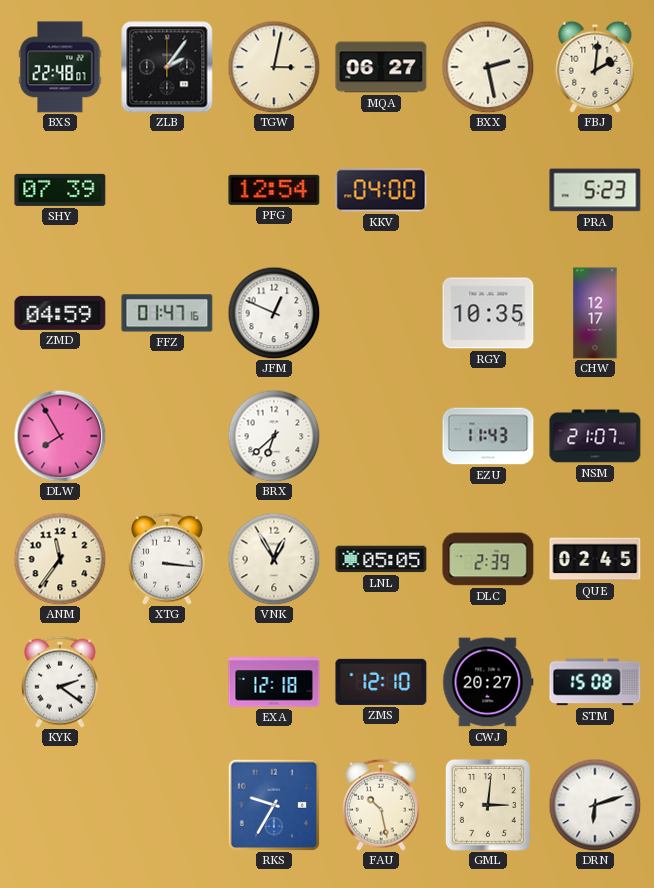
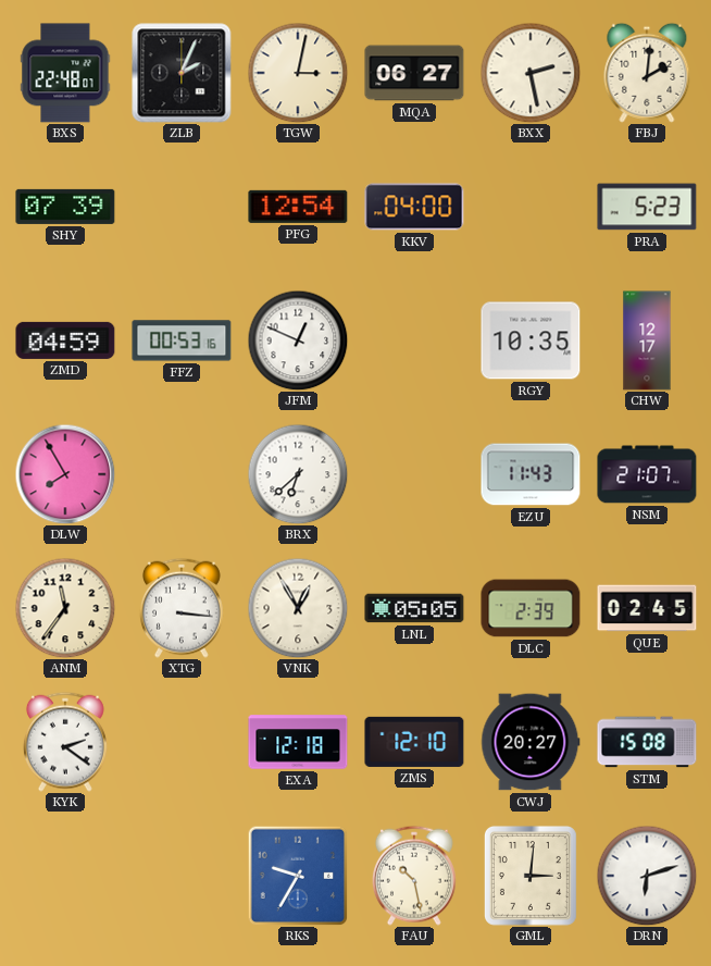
ZLB: 2:06 -> 2:04
FFZ: 01:47 -> 00:53
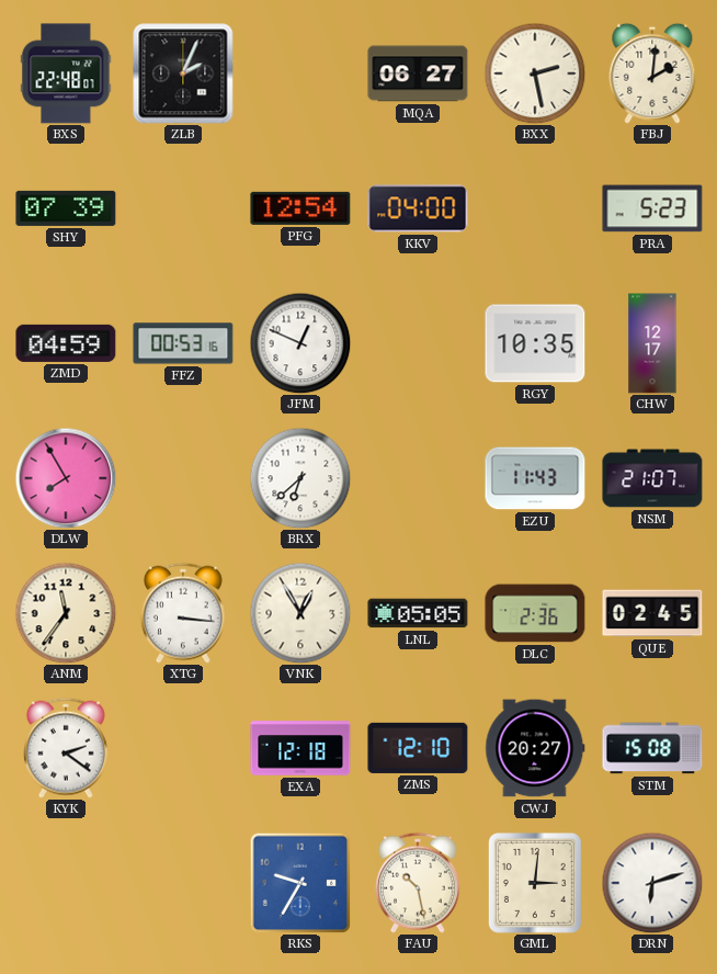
TGW: 3:02 -> none
DLC: 2:39 -> 2:36
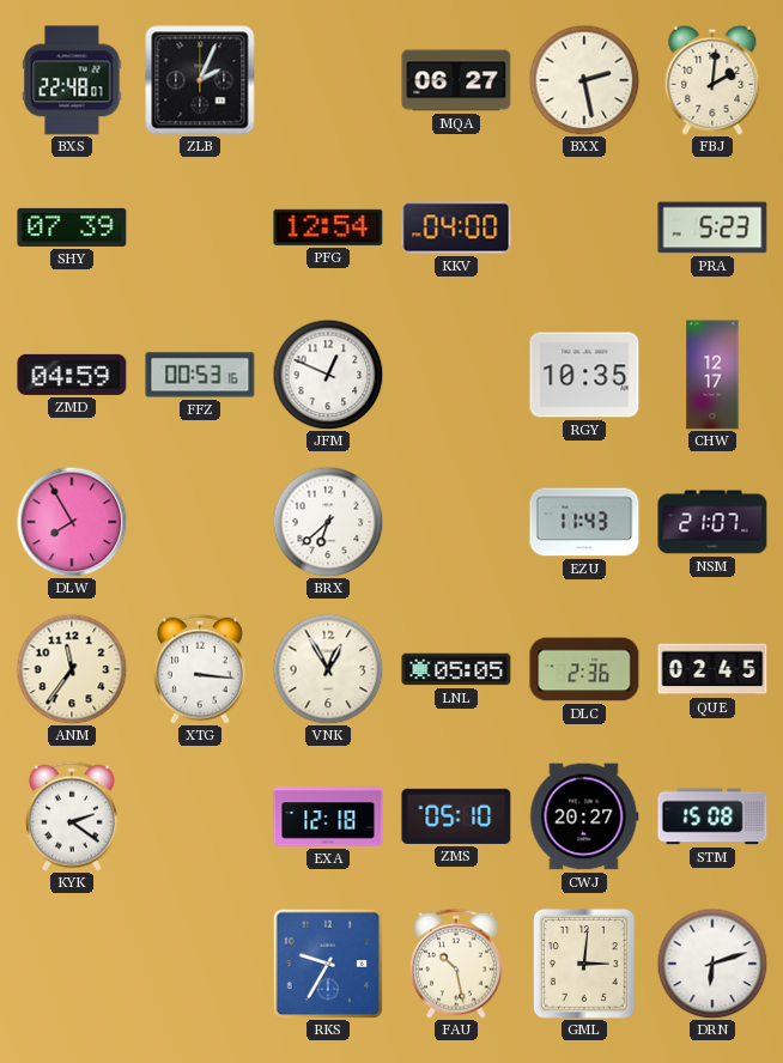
ZMS: 12:10 -> 05:10
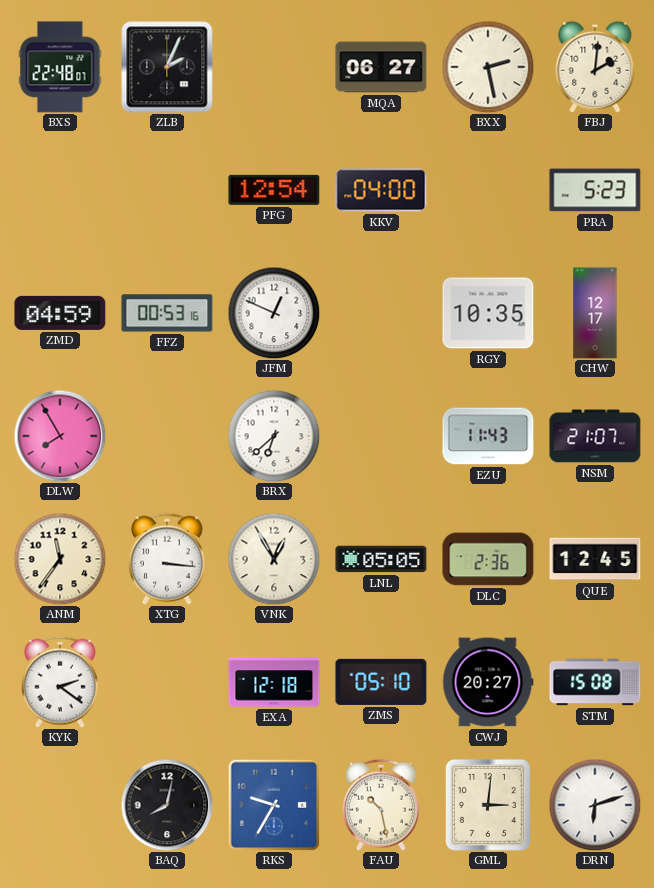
SHY: 07:39 -> none
QUE: 02:45 -> 12:45
BAQ: none -> 8:02
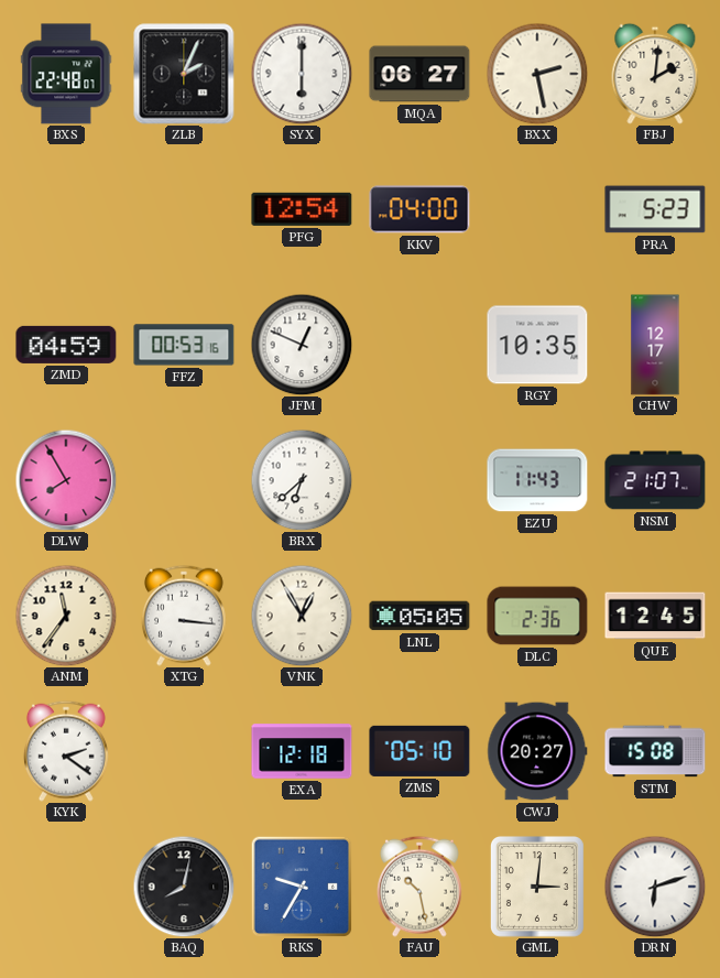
SYX: none -> 6:00
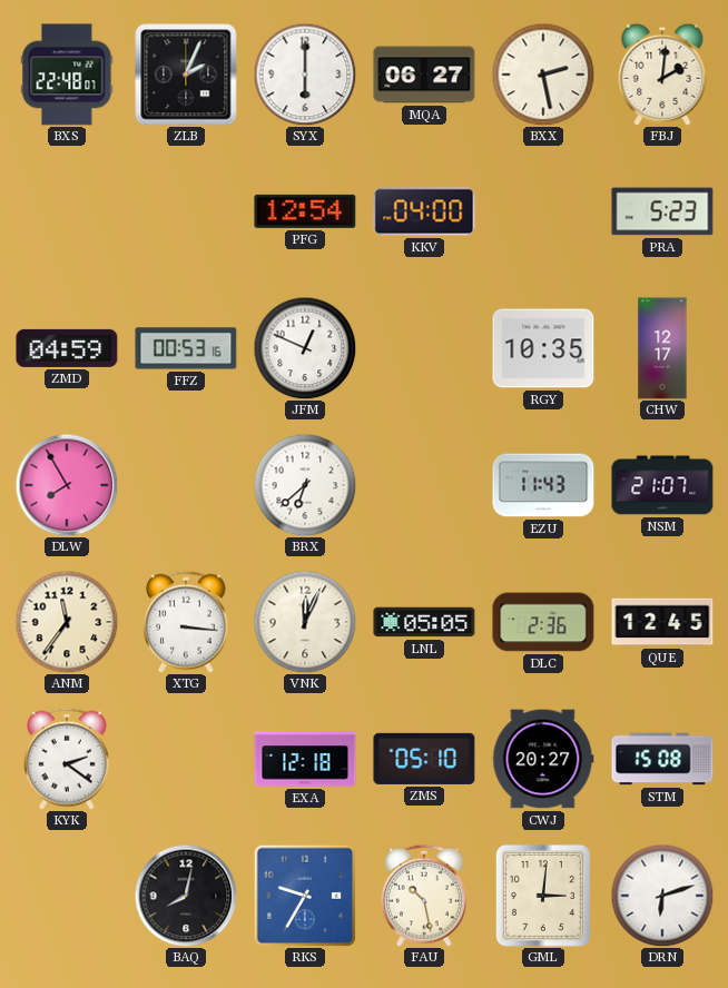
VNK: 12:55 -> 12:04
